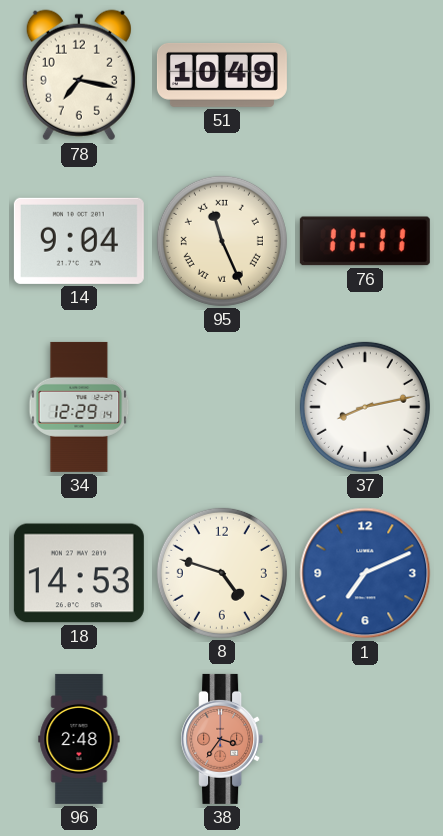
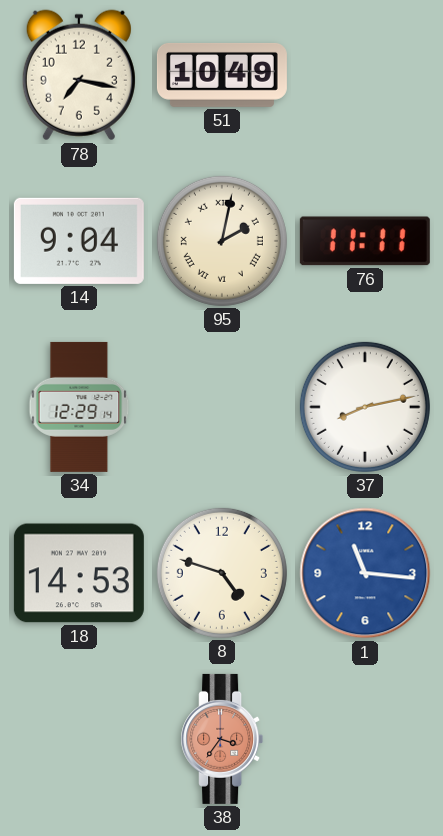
95: 11:26 -> 2:02
1: 7:11 -> 11:16
96: 2:48 -> none
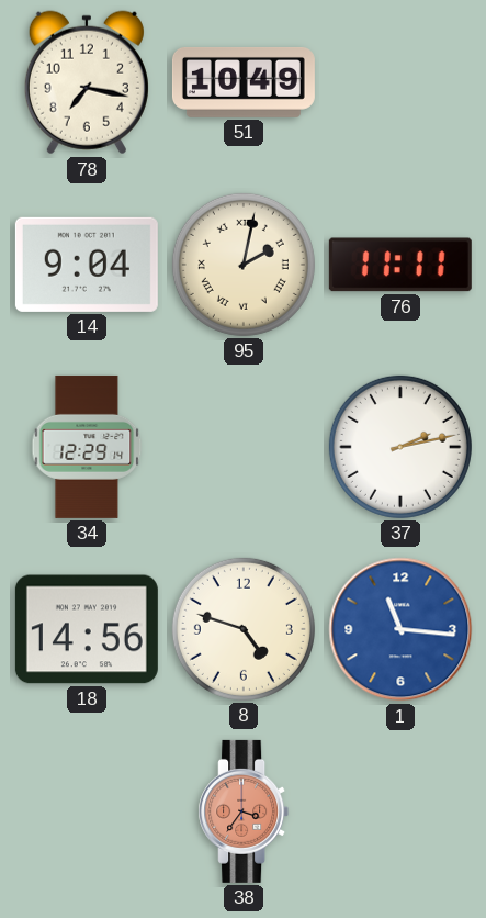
37: 8:13 -> 2:13
18: 14:53 -> 14:56
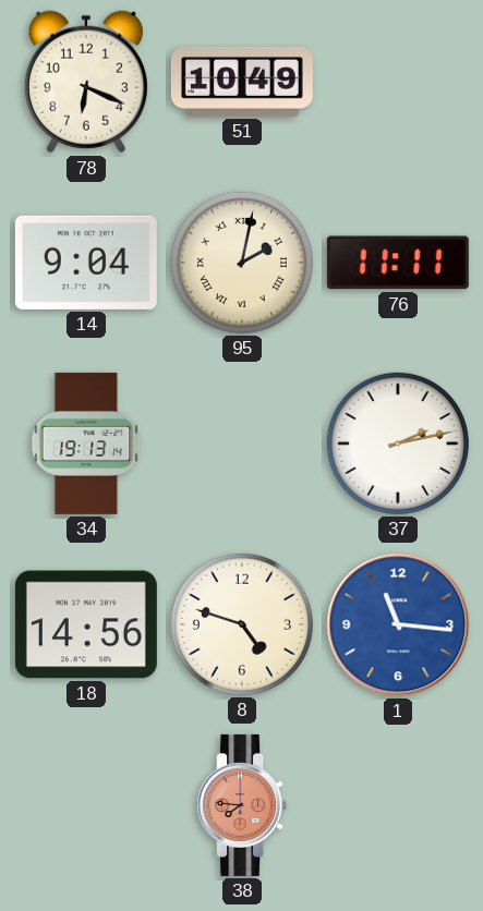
78: 7:17 -> 6:19
34: 12:29 -> 19:13
38: 3:36 -> 7:46
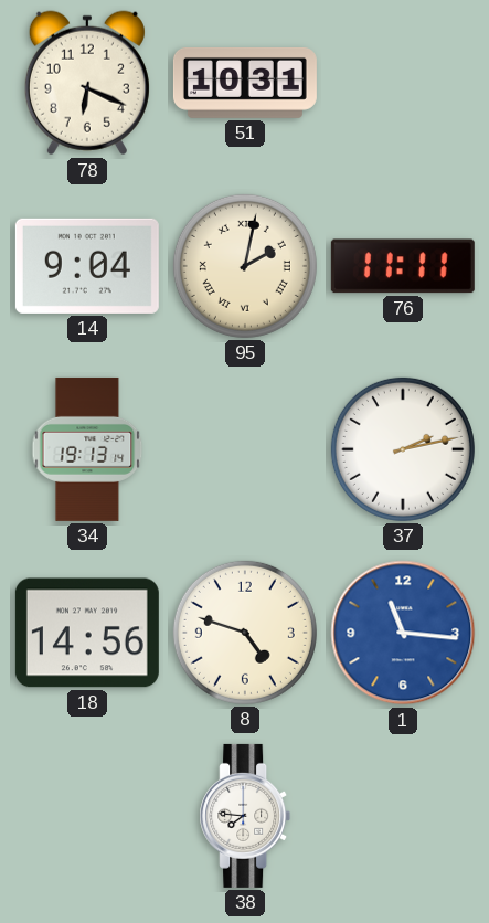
51: 10:49 -> 10:31
38 dial: salmon -> white
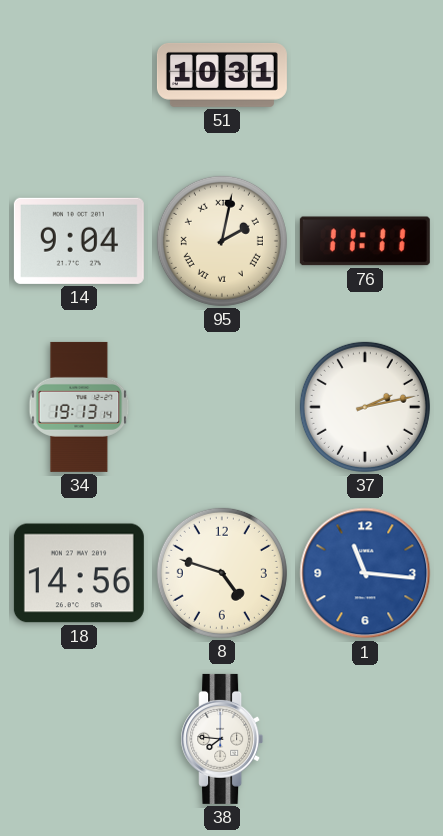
78: 6:19 -> none
